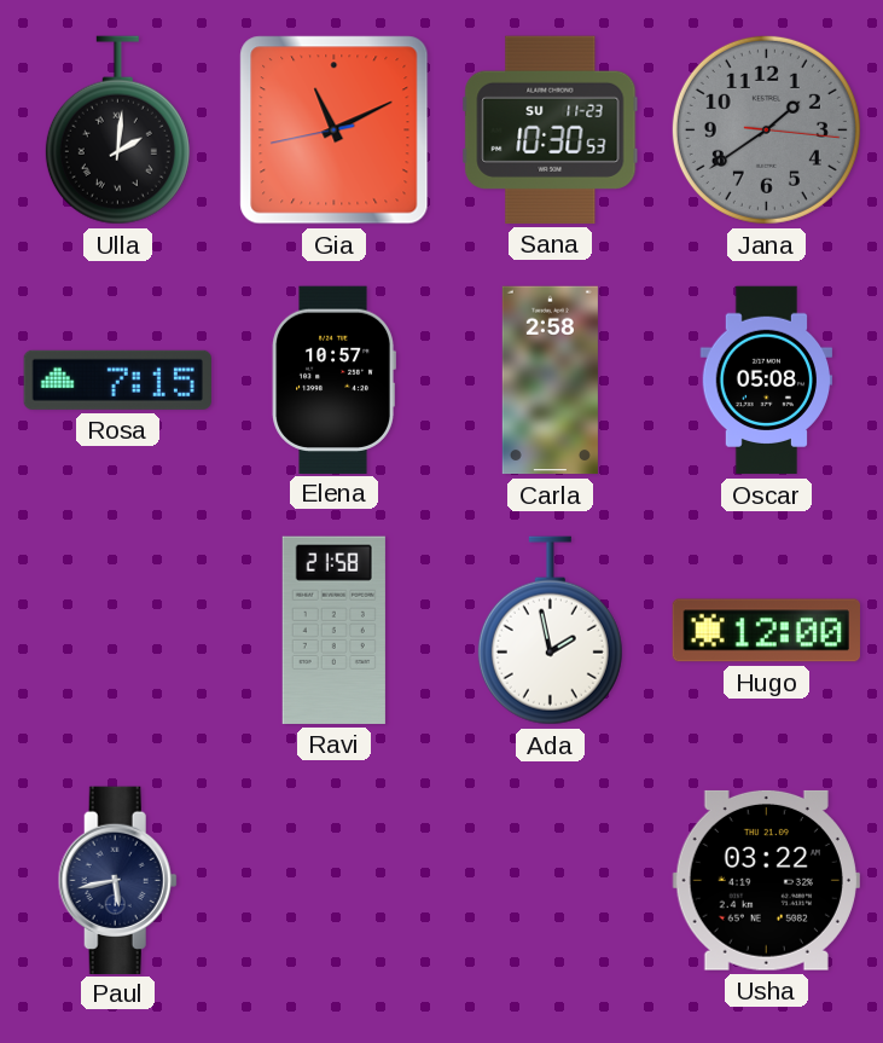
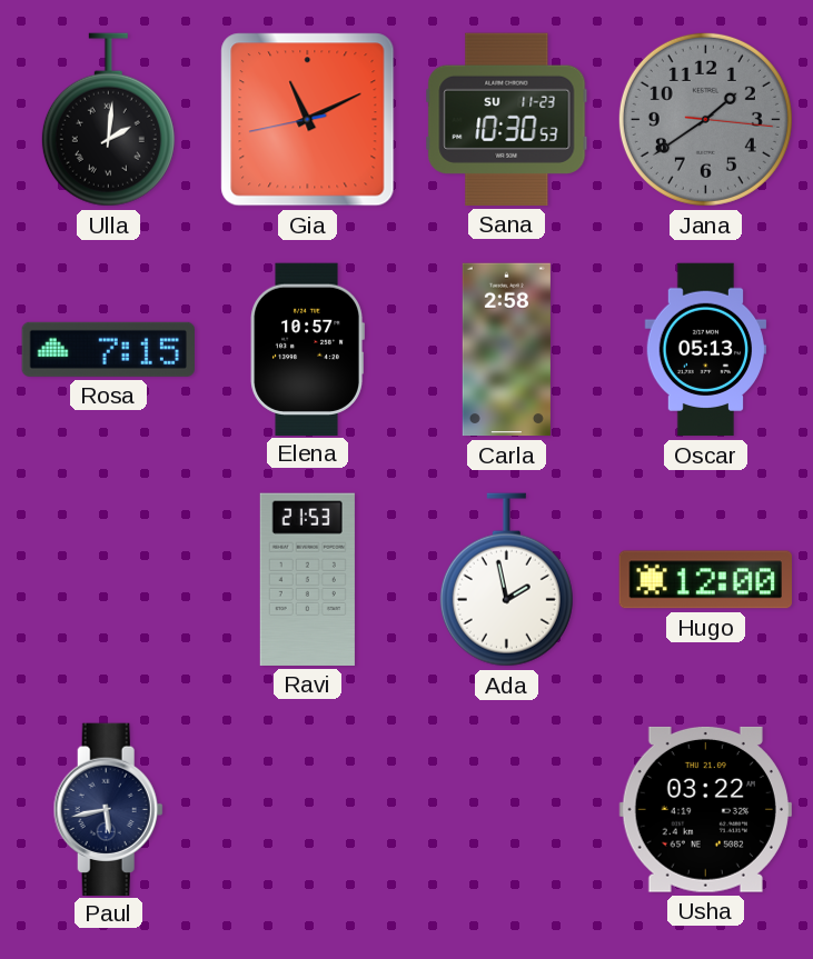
Oscar: 05:08 -> 05:13
Ravi: 21:58 -> 21:53
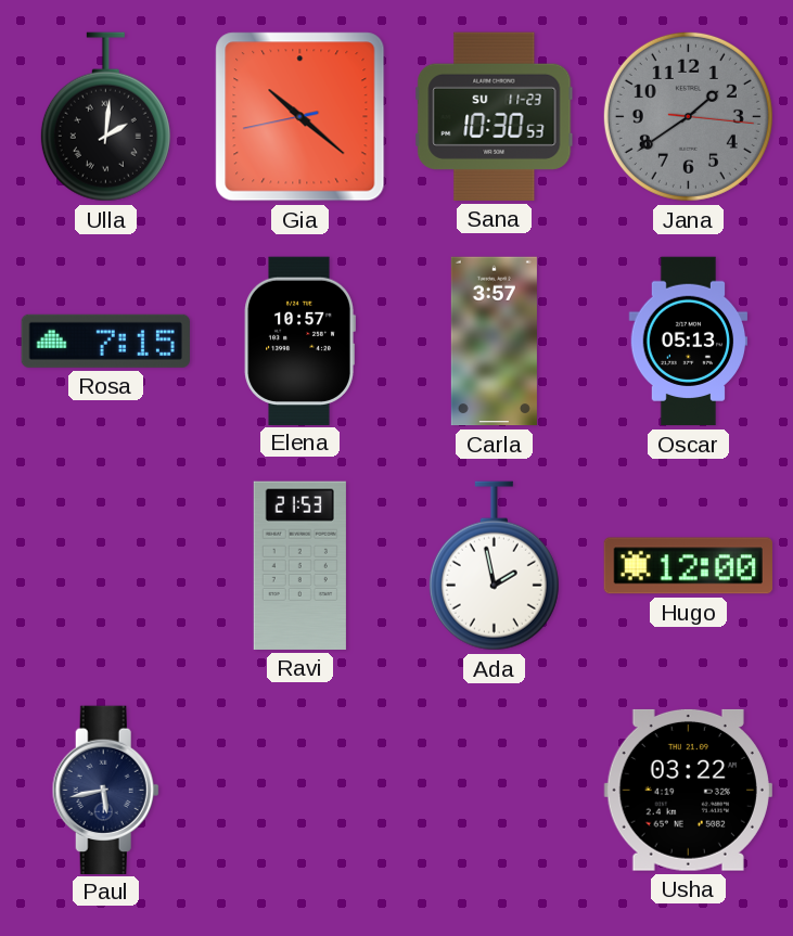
Gia: 11:10 -> 10:21
Carla: 2:58 -> 3:57
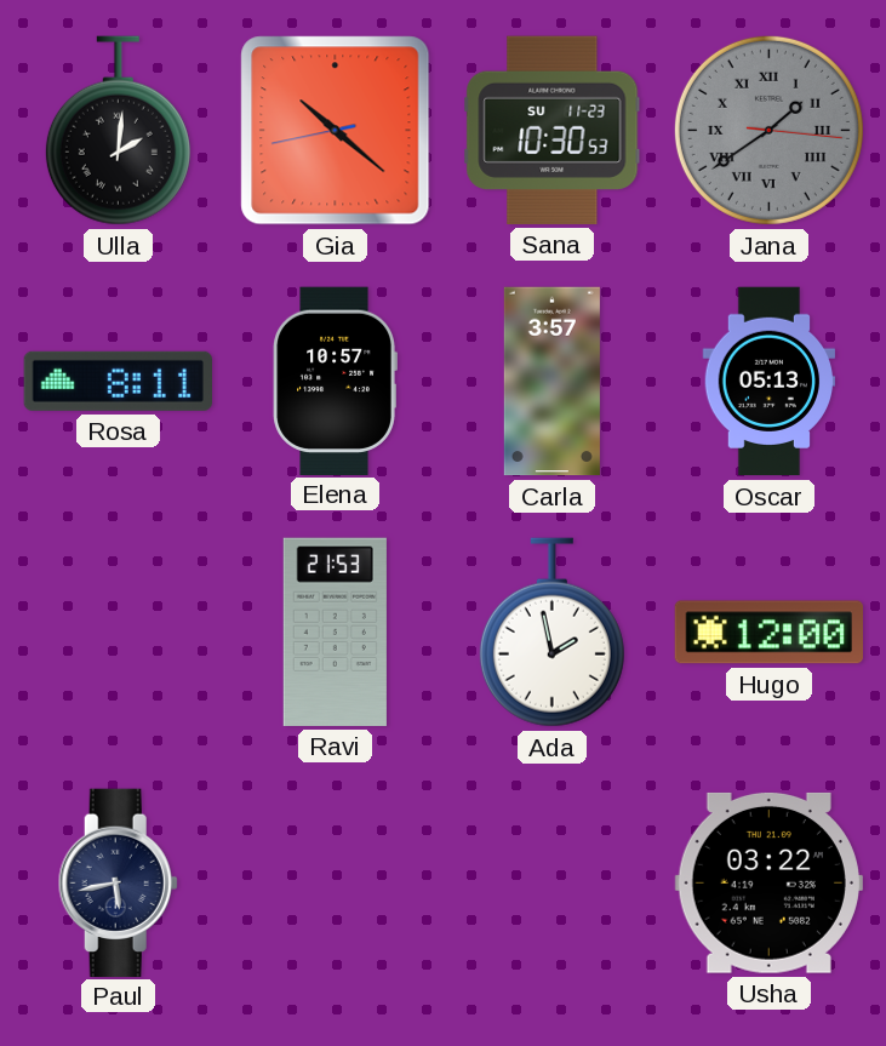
Jana numerals: Arabic -> Roman
Rosa: 7:15 -> 8:11
